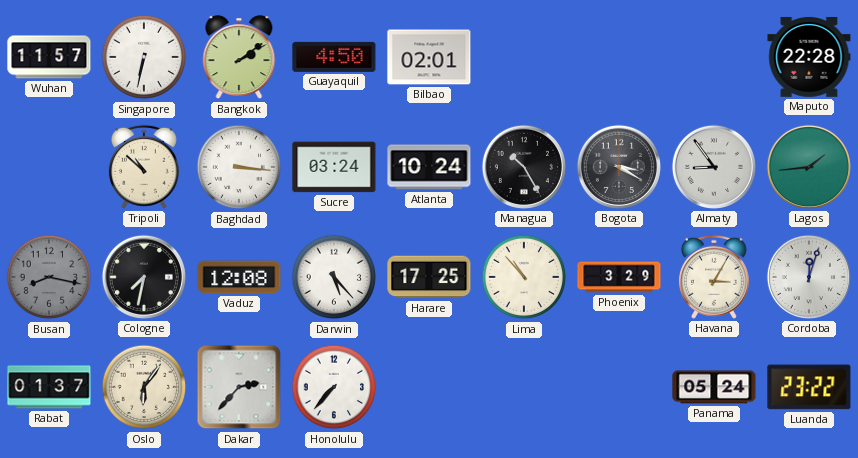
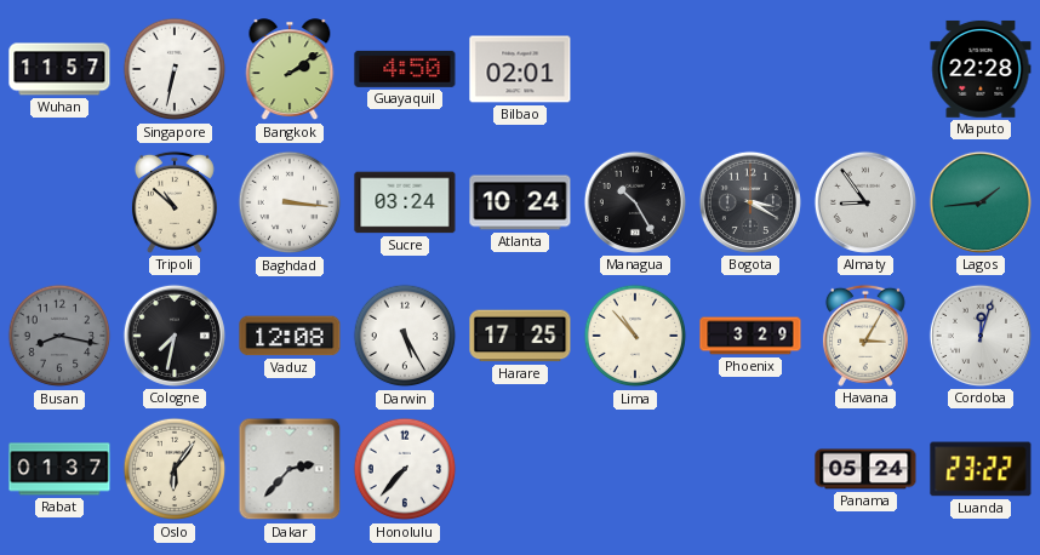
Darwin: 5:23 -> 5:25
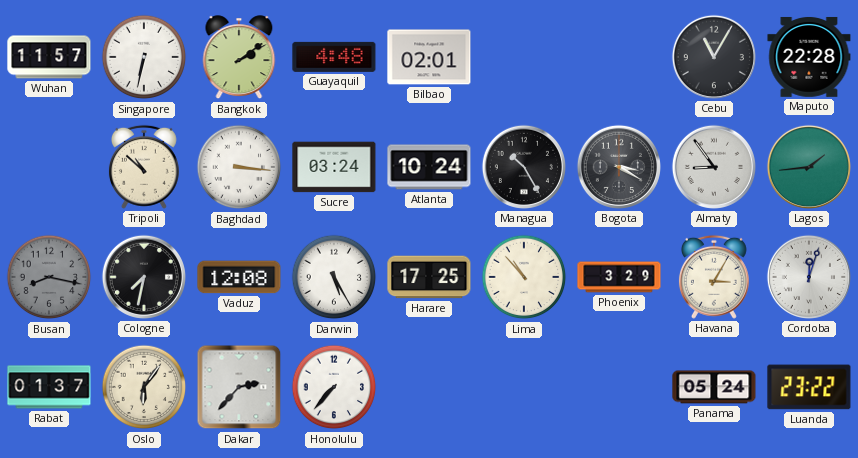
Guayaquil: 4:50 -> 4:48
Cebu: none -> 11:05
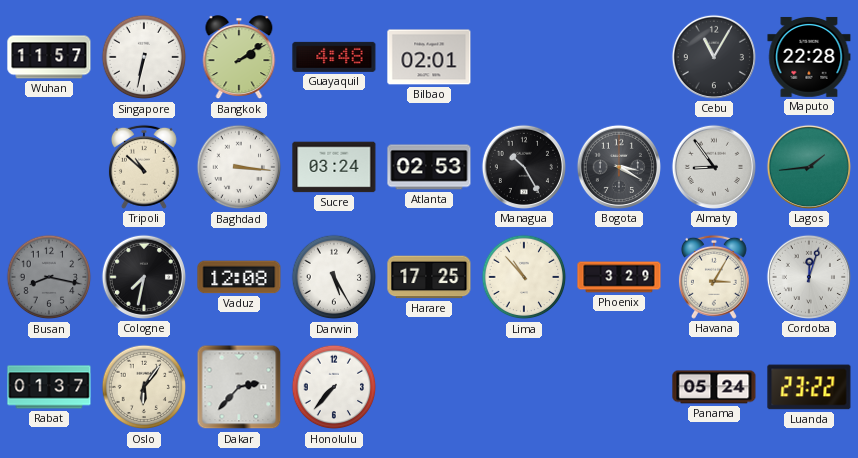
Atlanta: 10:24 -> 02:53
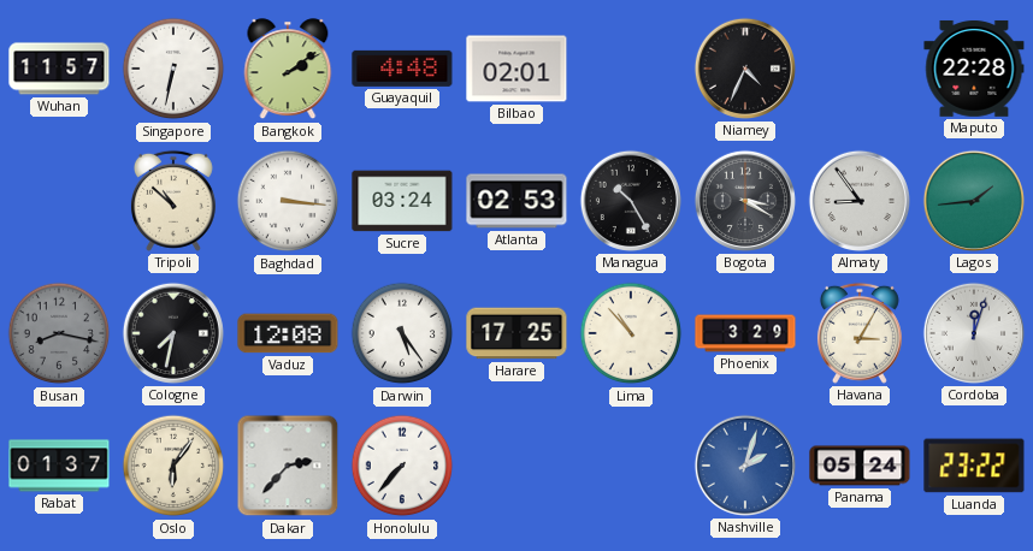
Niamey: none -> 4:34
Cebu: 11:05 -> none
Darwin: 5:25 -> 5:24
Nashville: none -> 2:03
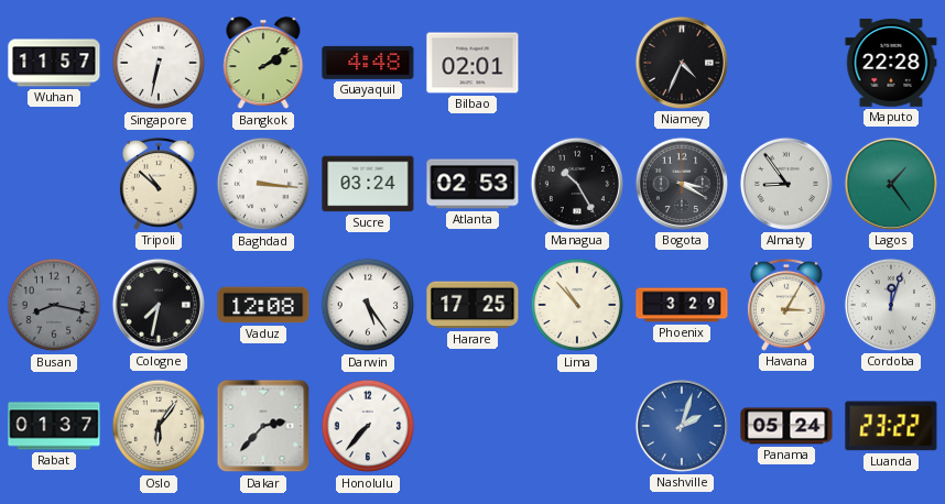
Lagos: 1:44 -> 1:24
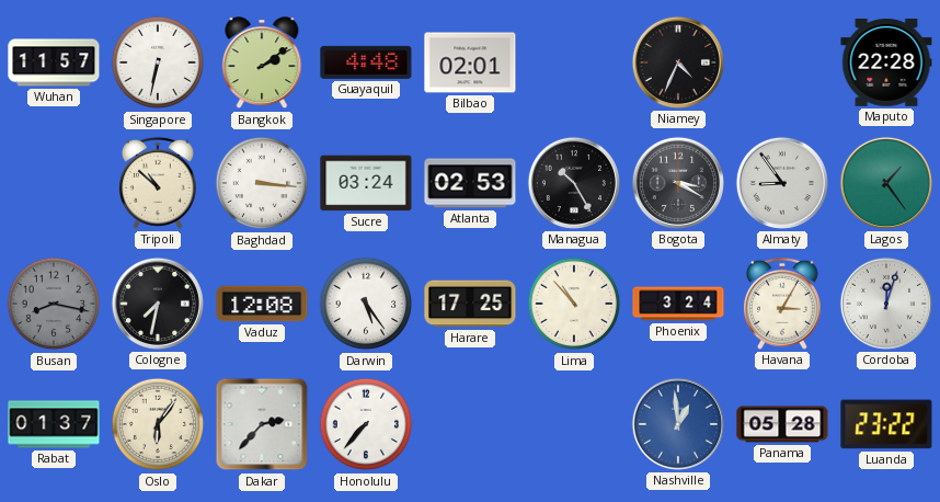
Phoenix: 3:29 -> 3:24
Nashville: 2:03 -> 12:59
Panama: 05:24 -> 05:28
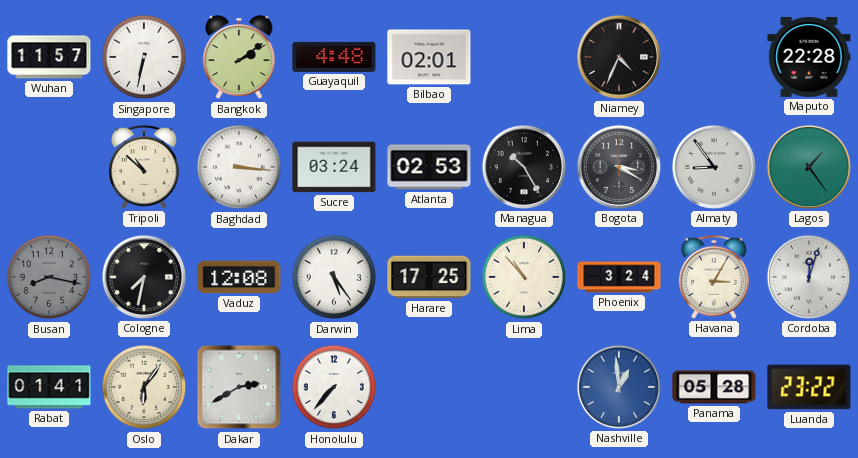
Rabat: 01:37 -> 01:41
Dakar: 2:37 -> 2:40
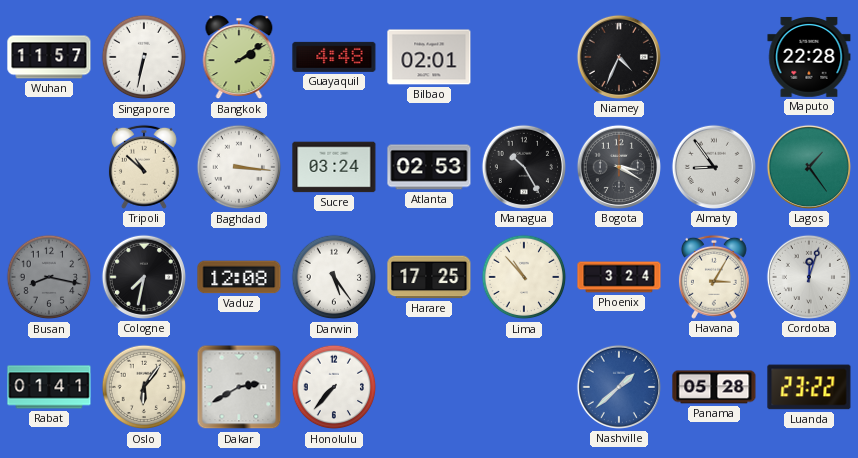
Nashville: 12:59 -> 1:38
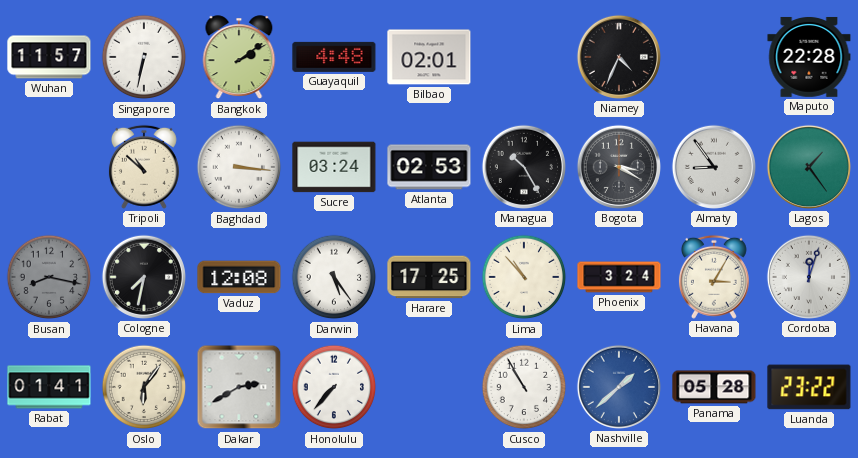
Cusco: none -> 10:55
